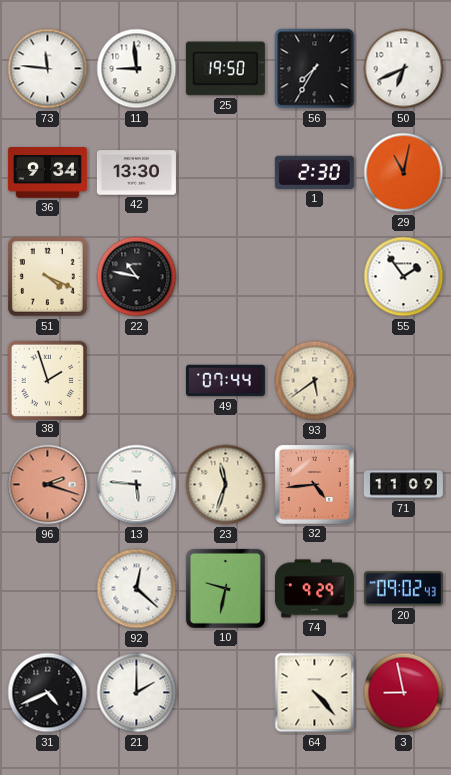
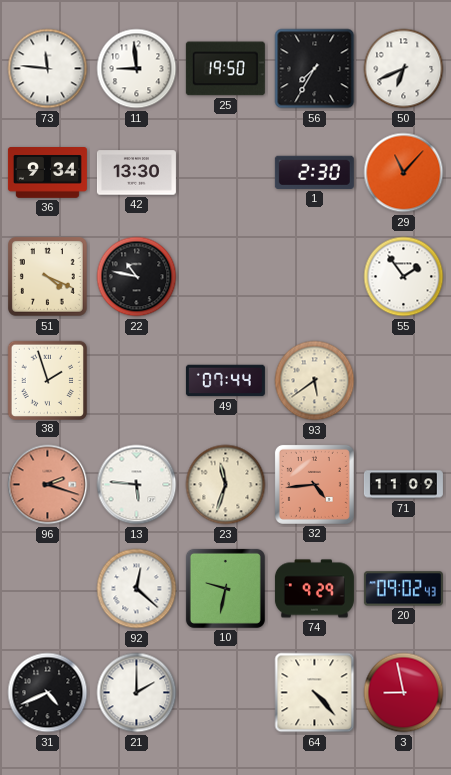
29: 11:02 -> 11:07
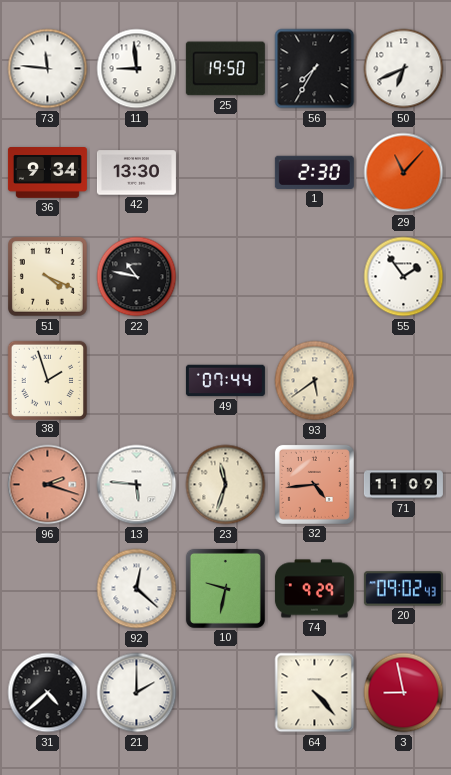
31: 4:41 -> 4:38
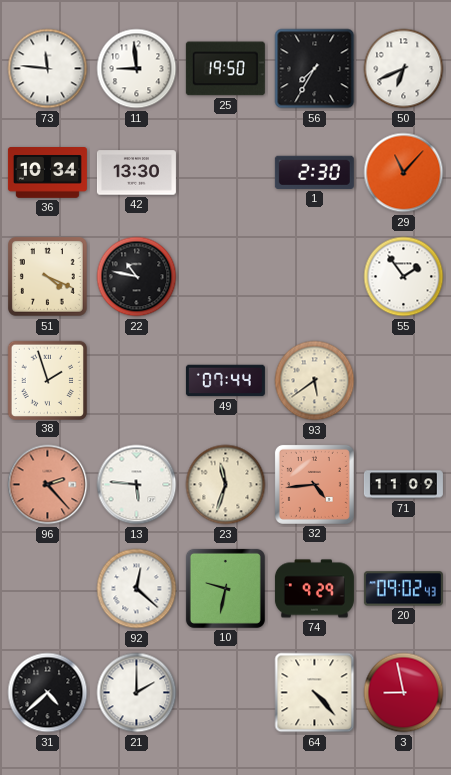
36: 9:34 -> 10:34
96: 2:18 -> 2:23
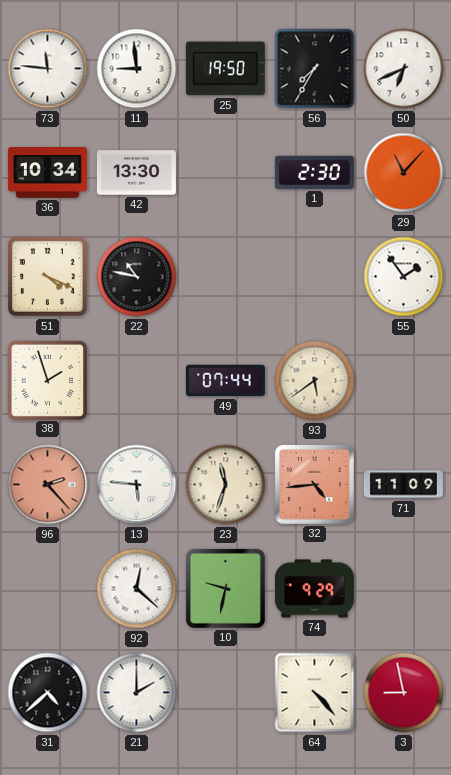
20: 09:02 -> none
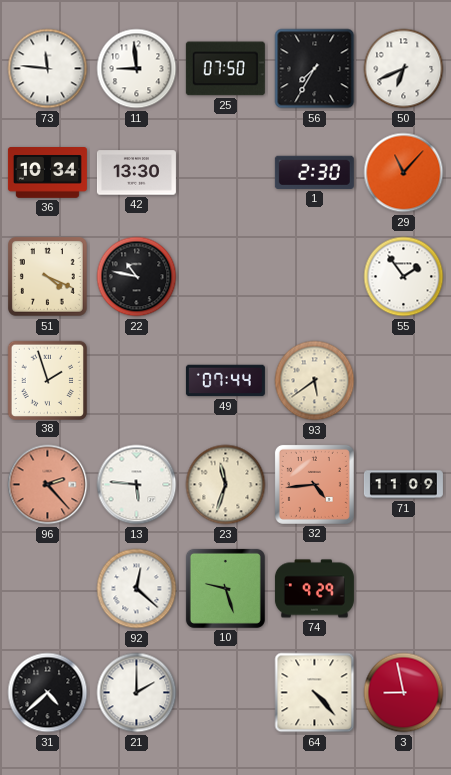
25: 19:50 -> 07:50
10: 9:32 -> 9:27
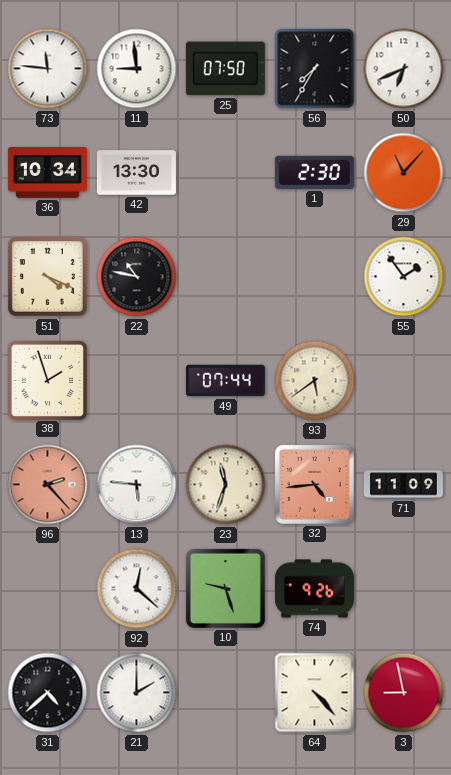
74: 9:29 -> 9:26
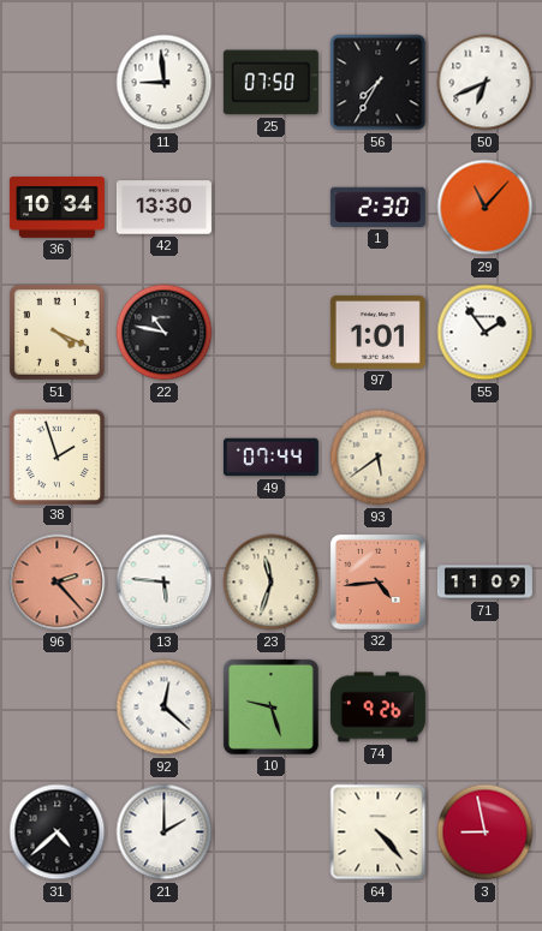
73: 11:46 -> none
97: none -> 1:01
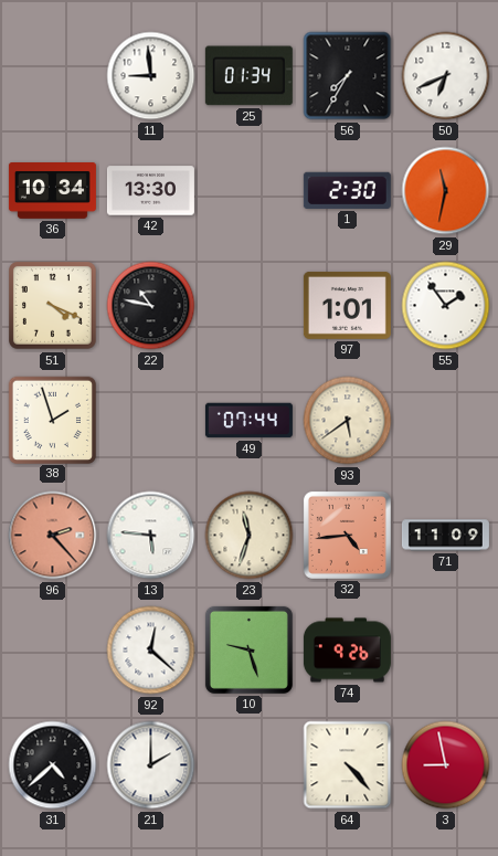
25: 07:50 -> 01:34
29: 11:07 -> 11:32
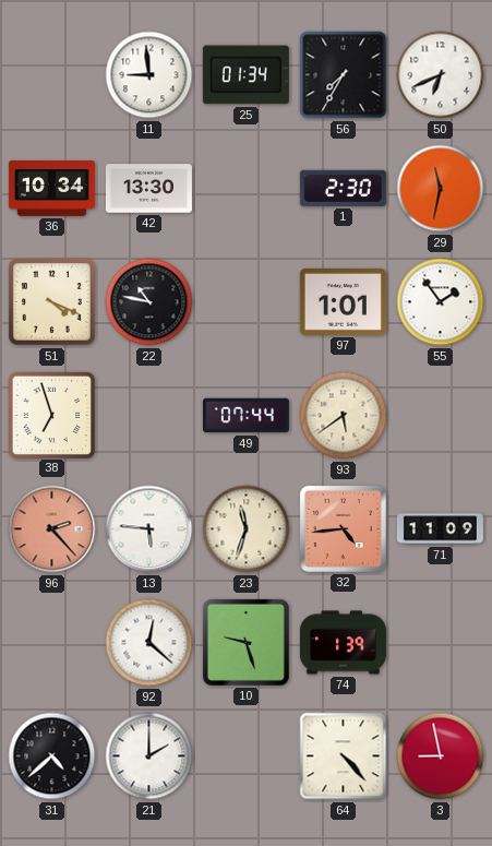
38: 1:57 -> 6:57
74: 9:26 -> 1:39
